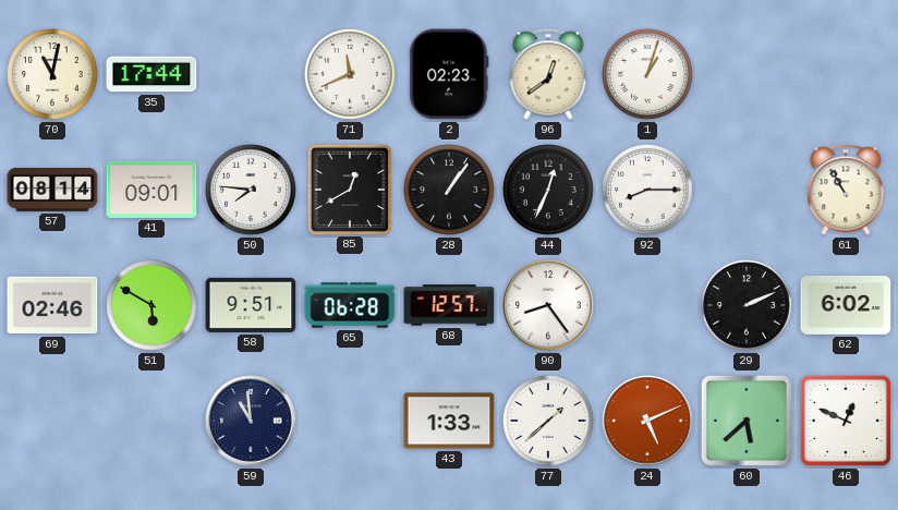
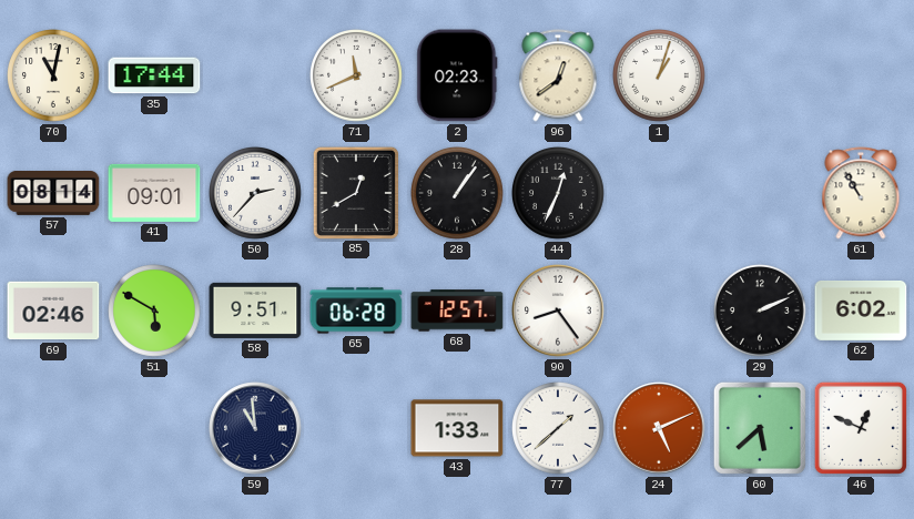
50: 7:46 -> 2:37
92: 8:15 -> none
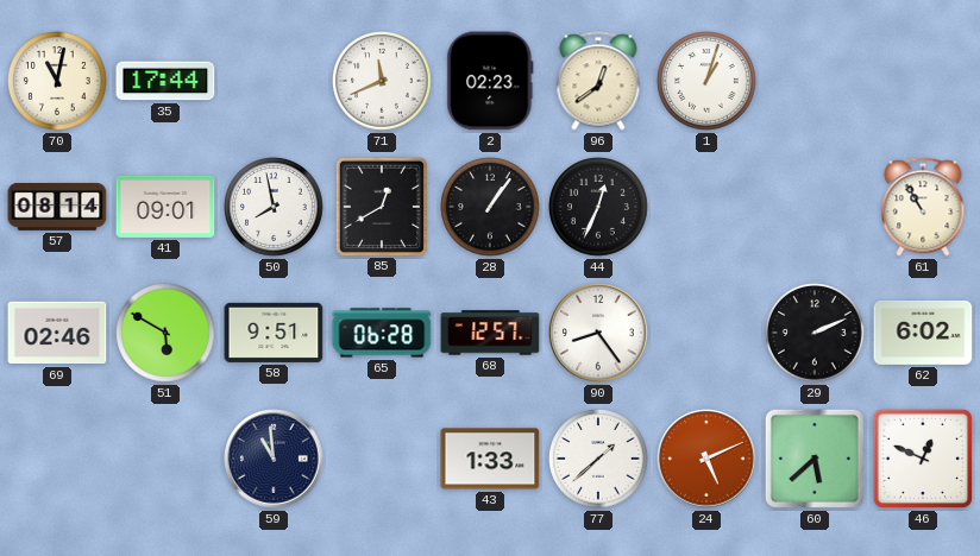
50: 2:37 -> 7:58
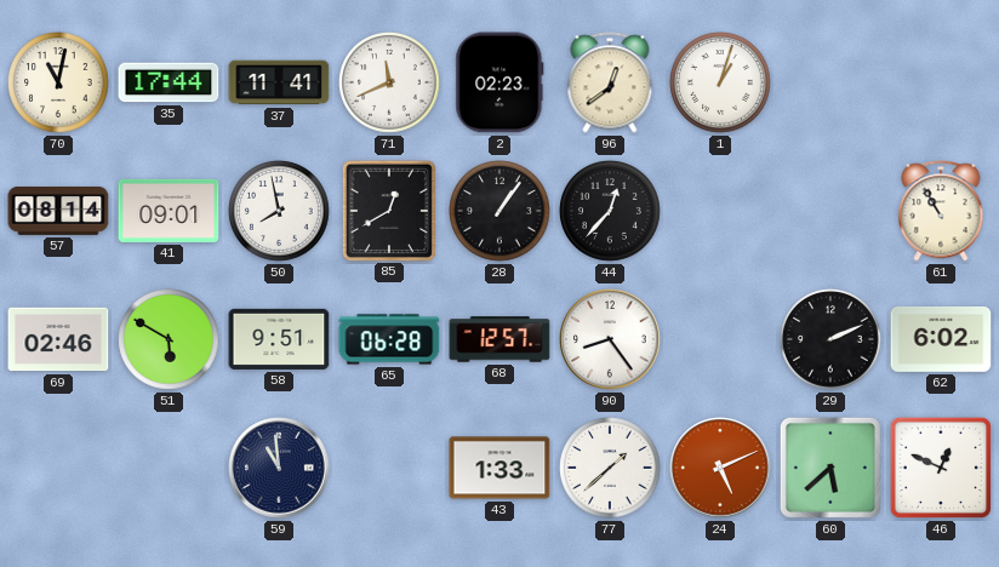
37: none -> 11:41
44: 12:34 -> 12:37
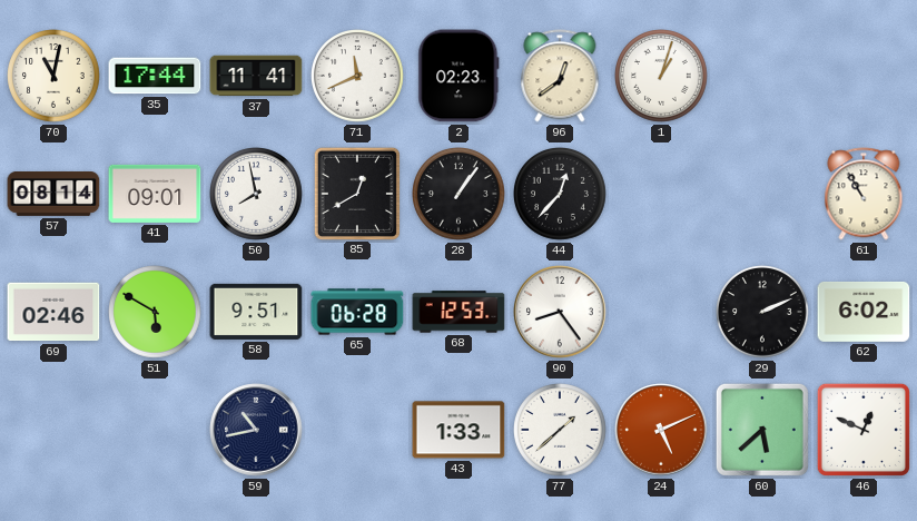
68: 12:57 -> 12:53
59: 10:59 -> 10:43
